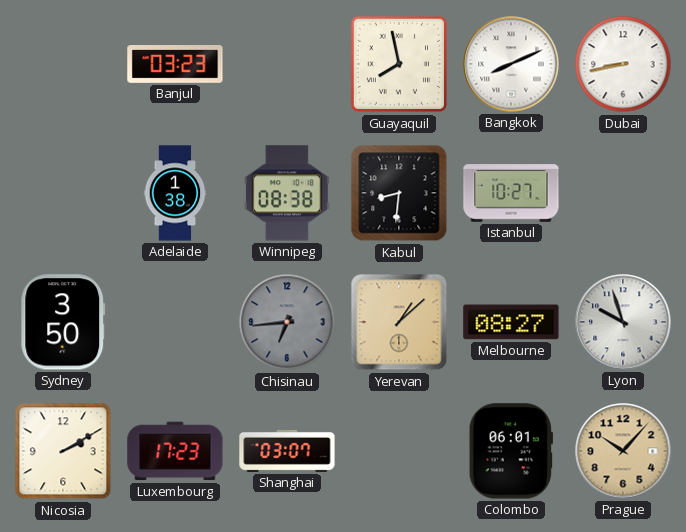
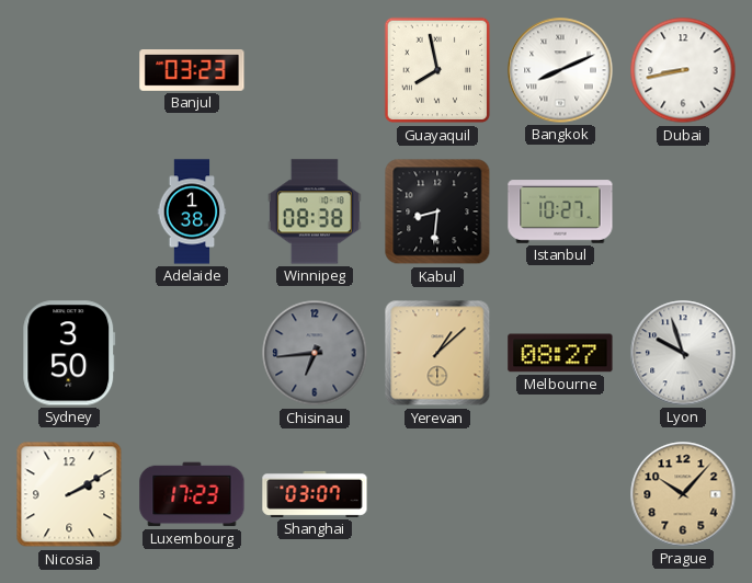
Colombo: 06:01 -> none
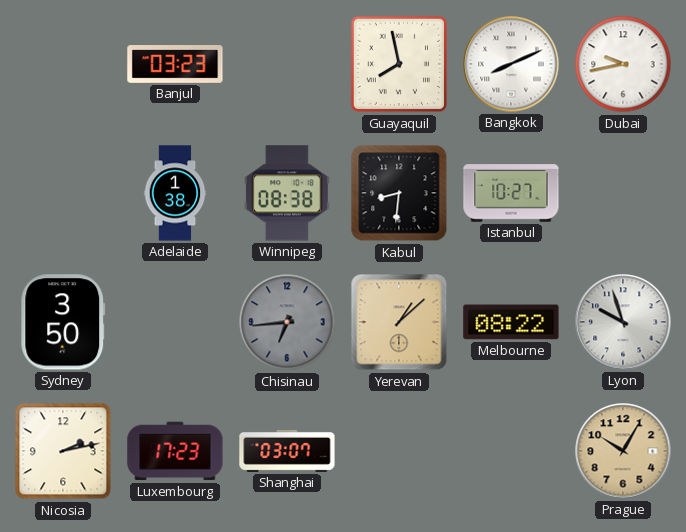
Dubai: 8:43 -> 9:43
Melbourne: 08:27 -> 08:22
Nicosia: 2:10 -> 2:13
Prague: 10:07 -> 10:05
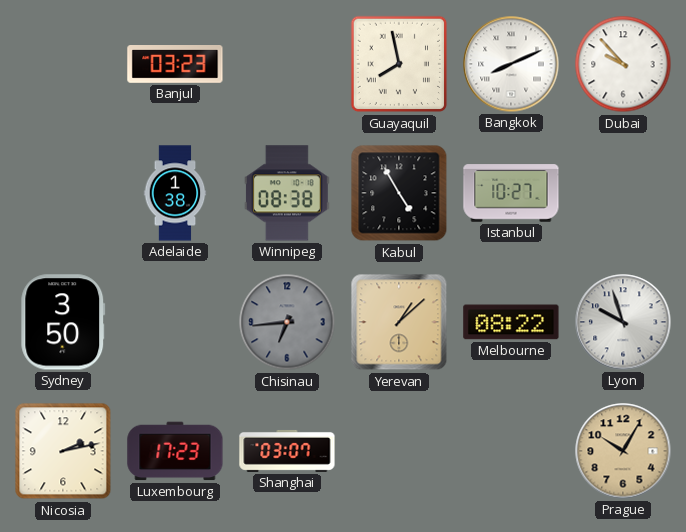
Dubai: 9:43 -> 9:53
Kabul: 8:31 -> 4:55
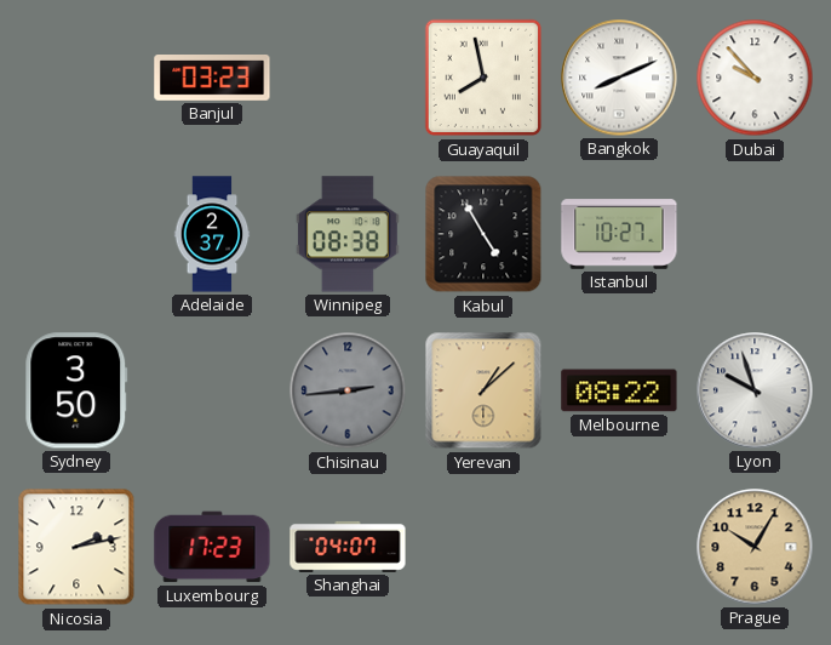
Adelaide: 1:38 -> 2:37
Chisinau: 6:44 -> 2:44
Shanghai: 03:07 -> 04:07
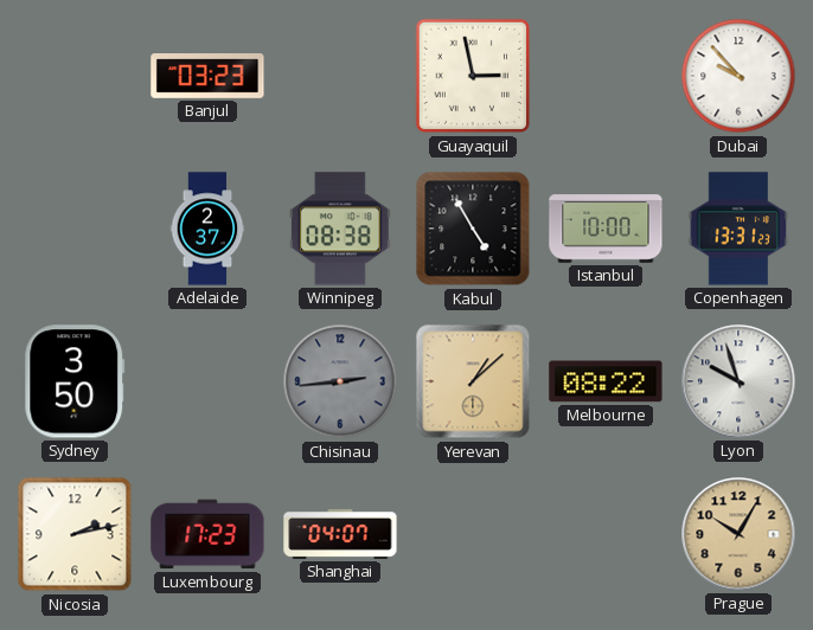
Guayaquil: 7:58 -> 2:58
Bangkok: 8:11 -> none
Istanbul: 10:27 -> 10:00
Copenhagen: none -> 13:31
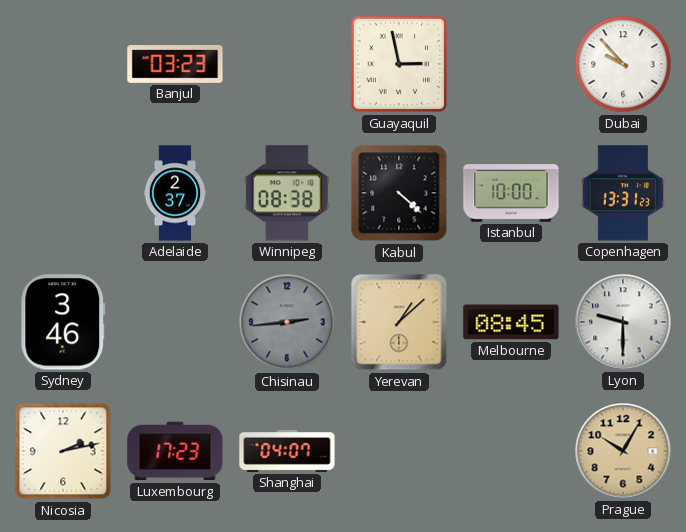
Kabul: 4:55 -> 4:22
Sydney: 3:50 -> 3:46
Melbourne: 08:22 -> 08:45
Lyon: 9:57 -> 9:30
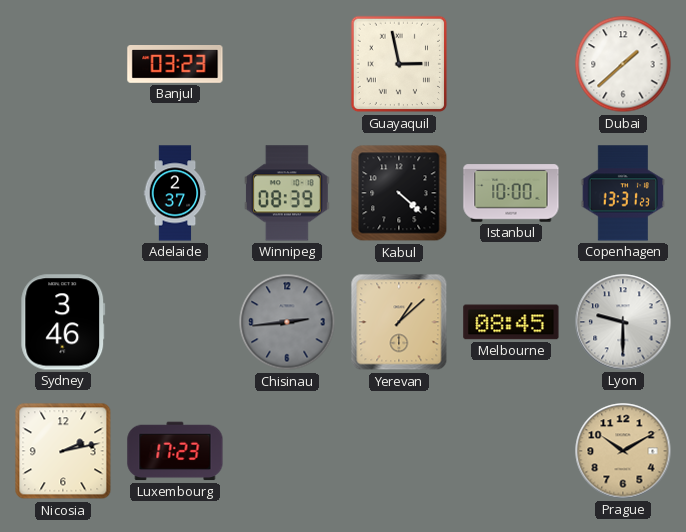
Dubai: 9:53 -> 1:38
Winnipeg: 08:38 -> 08:39
Shanghai: 04:07 -> none
Prague: 10:05 -> 10:10
